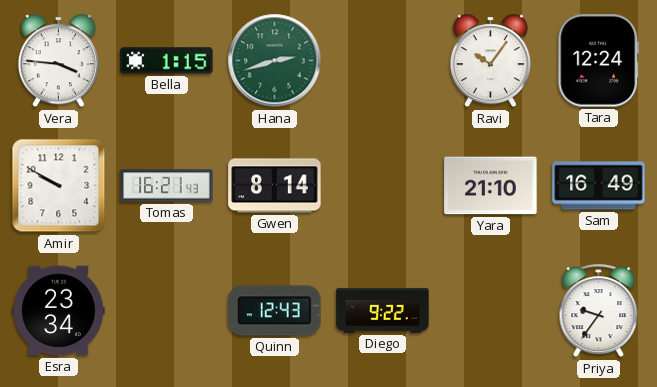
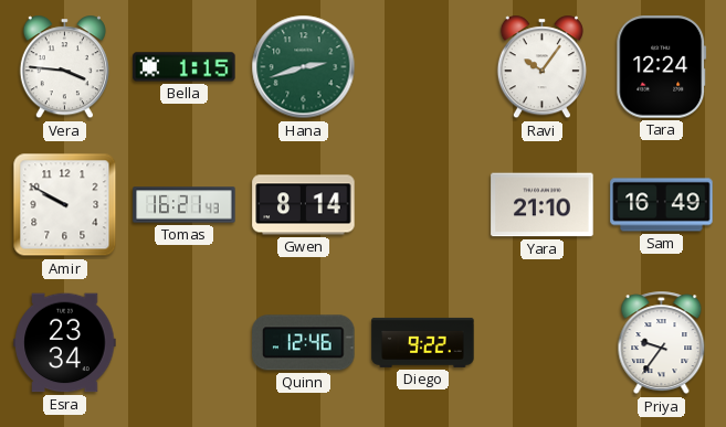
Quinn: 12:43 -> 12:46
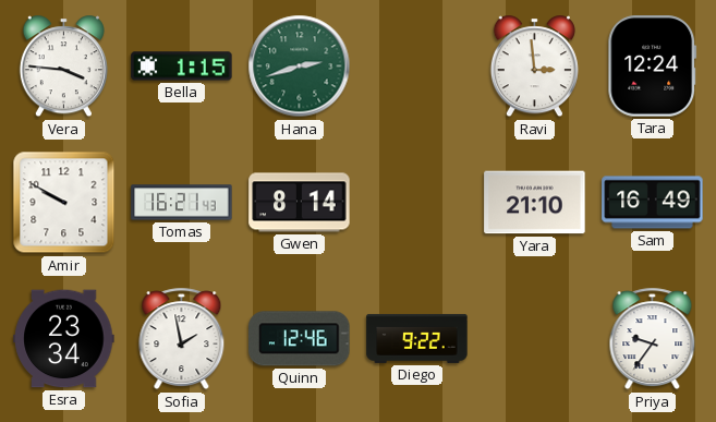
Ravi: 10:06 -> 2:59
Sofia: none -> 1:58
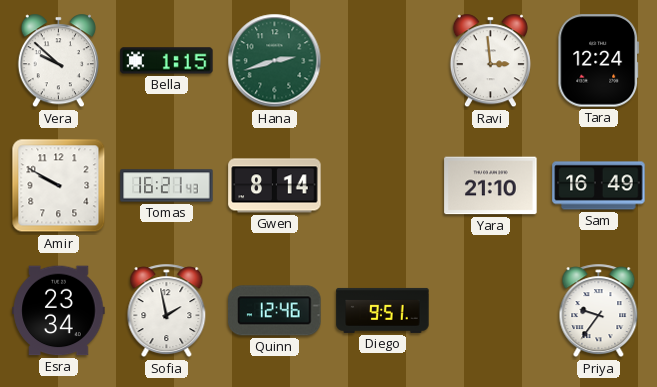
Vera: 3:46 -> 9:52
Diego: 9:22 -> 9:51
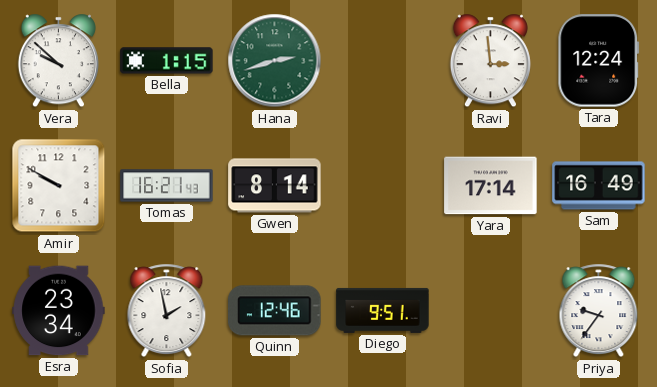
Yara: 21:10 -> 17:14
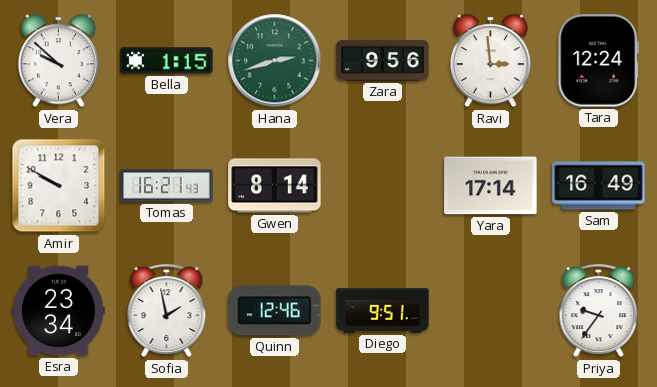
Zara: none -> 9:56
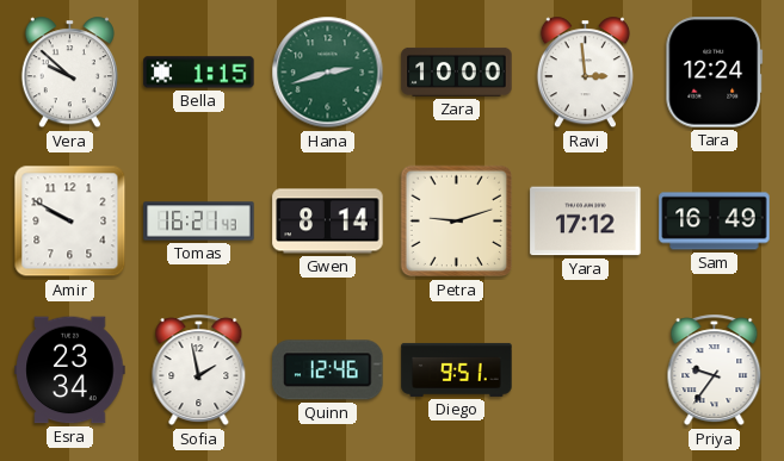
Zara: 9:56 -> 10:00
Petra: none -> 9:12
Yara: 17:14 -> 17:12
